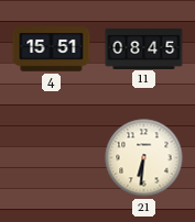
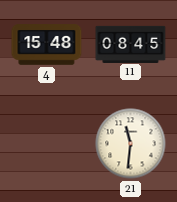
4: 15:51 -> 15:48
21: 6:31 -> 11:31
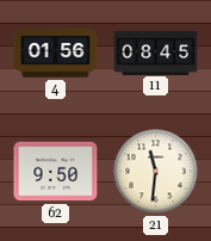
4: 15:48 -> 01:56
62: none -> 9:50
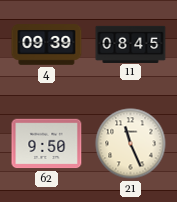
4: 01:56 -> 09:39
21: 11:31 -> 11:26
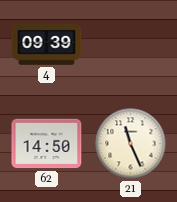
11: 08:45 -> none
62: 9:50 -> 14:50
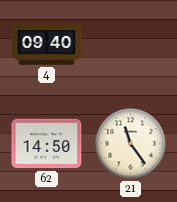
4: 09:39 -> 09:40
21: 11:26 -> 11:24
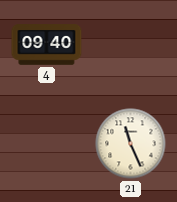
62: 14:50 -> none
21: 11:24 -> 11:26
